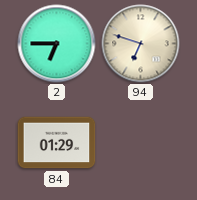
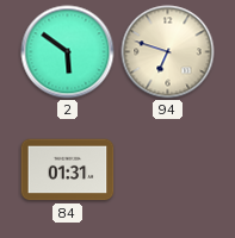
2: 6:45 -> 5:51
84: 01:29 -> 01:31
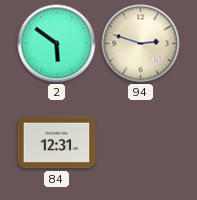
94: 6:48 -> 2:48
84: 01:31 -> 12:31
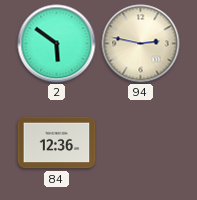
94: 2:48 -> 2:47
84: 12:31 -> 12:36
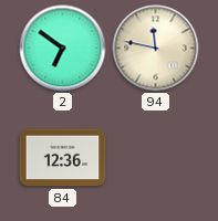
2: 5:51 -> 6:51
94: 2:47 -> 11:47
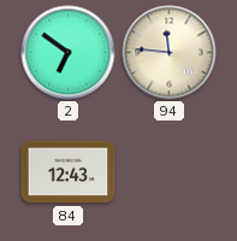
94: 11:47 -> 11:46
84: 12:36 -> 12:43
